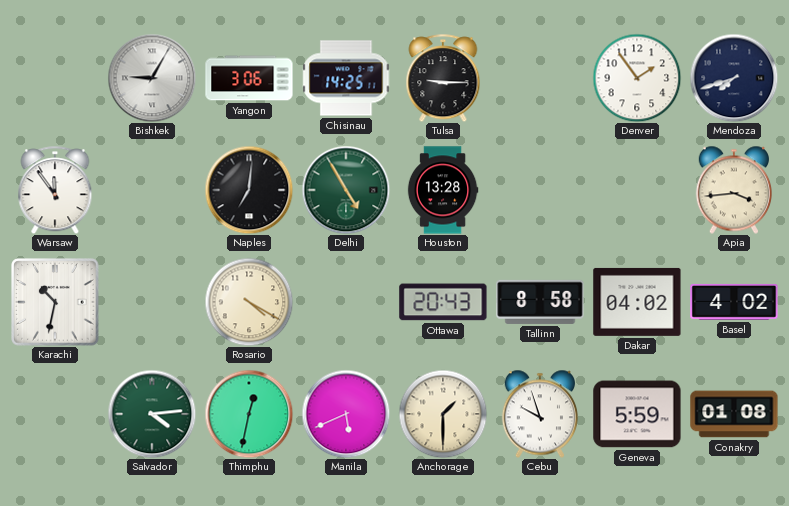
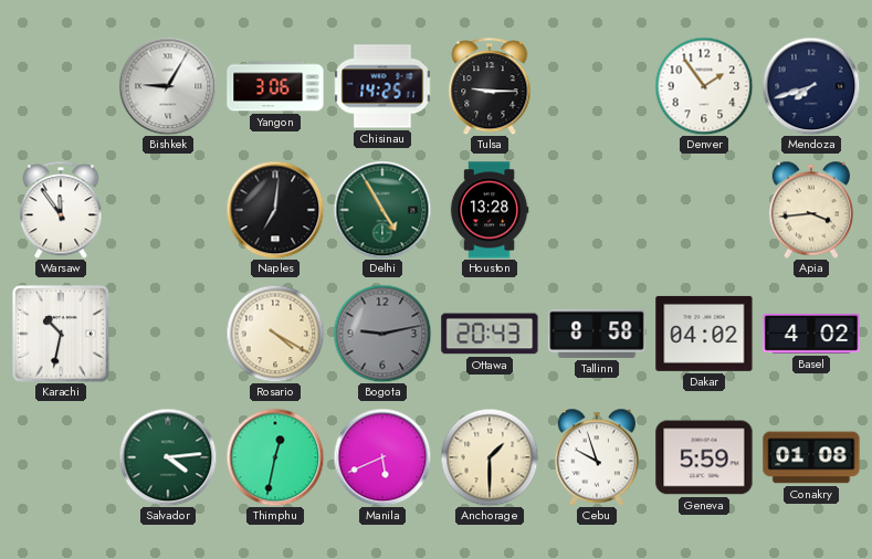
Bogota: none -> 9:13
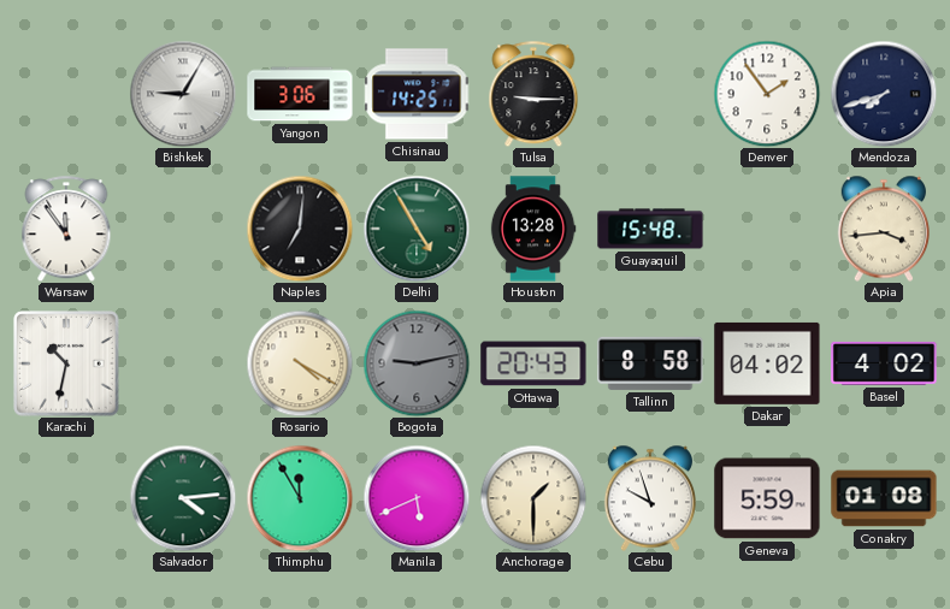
Guayaquil: none -> 15:48
Thimphu: 12:32 -> 11:55
